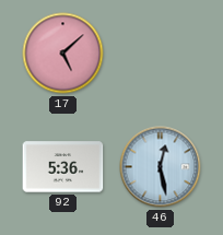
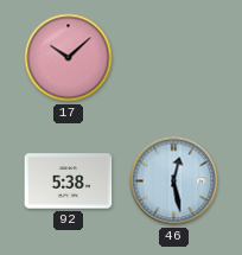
17: 5:08 -> 10:08
92: 5:36 -> 5:38
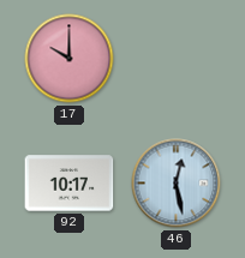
17: 10:08 -> 10:00
92: 5:38 -> 10:17
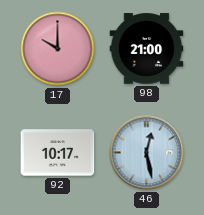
98: none -> 21:00
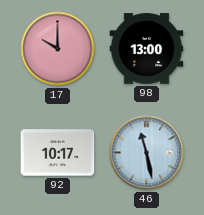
98: 21:00 -> 13:00
46: 12:28 -> 11:28
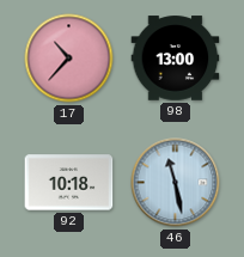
17: 10:00 -> 10:37
92: 10:17 -> 10:18
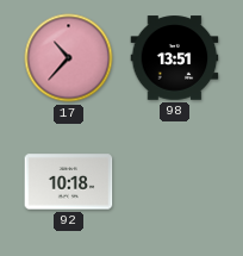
98: 13:00 -> 13:51
46: 11:28 -> none
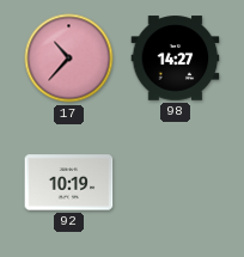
98: 13:51 -> 14:27
92: 10:18 -> 10:19
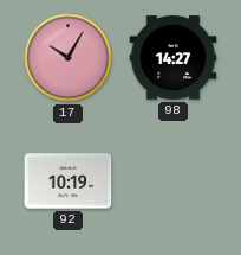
17: 10:37 -> 10:05
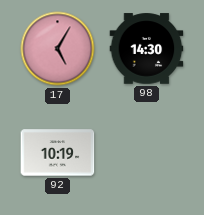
17: 10:05 -> 5:05
98: 14:27 -> 14:30
